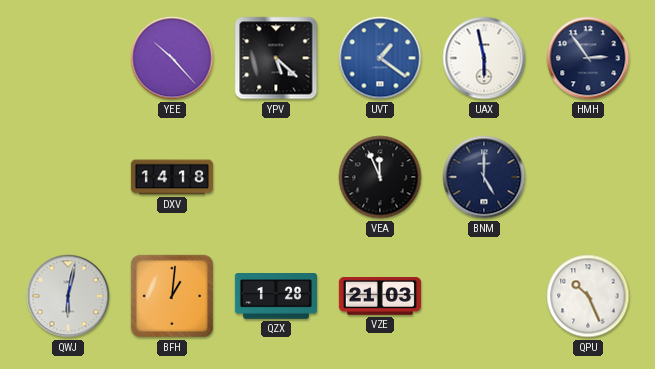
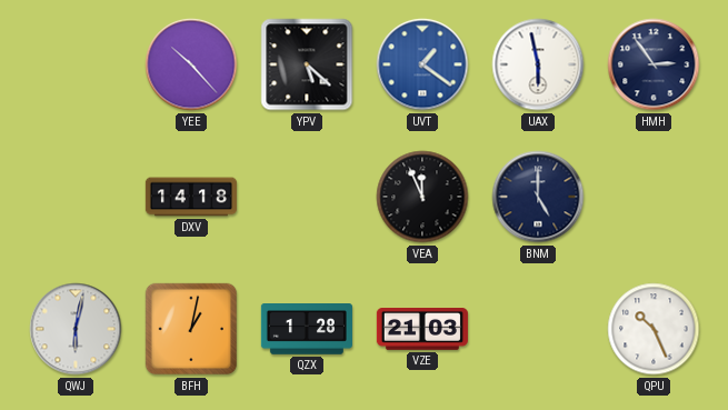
BFH: 1:01 -> 1:02
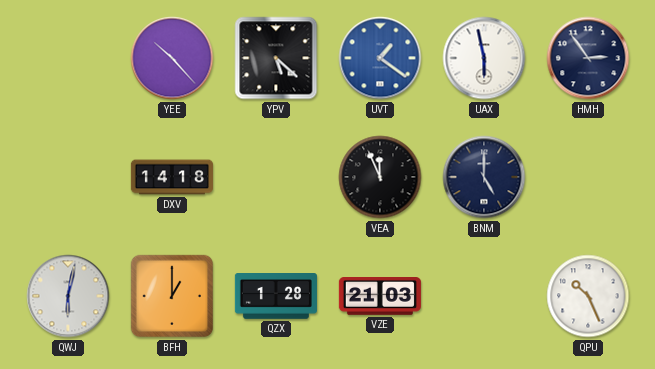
BFH: 1:02 -> 1:00
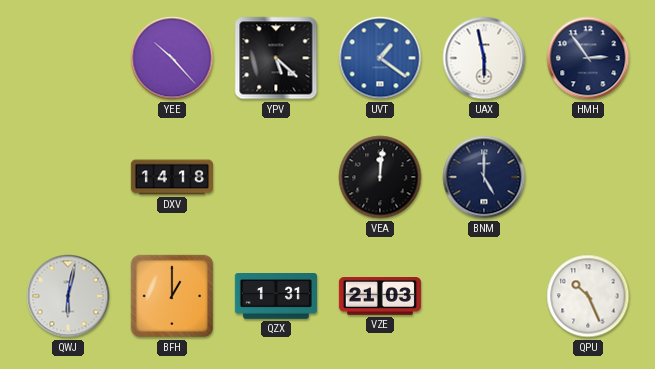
VEA: 11:56 -> 12:01
QZX: 1:28 -> 1:31
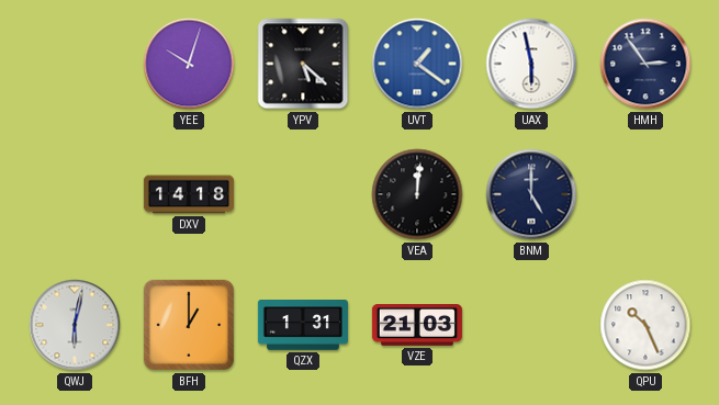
YEE: 10:23 -> 10:03
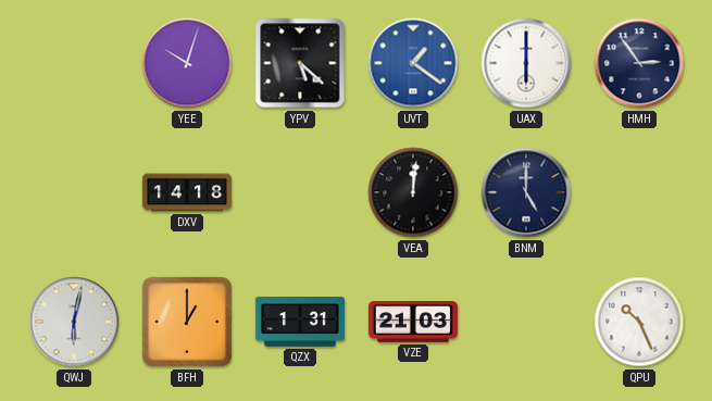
UAX: 5:58 -> 6:00
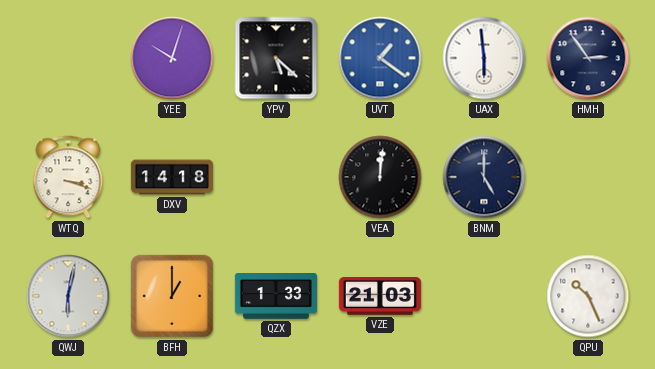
UAX: 6:00 -> 5:59
WTQ: none -> 3:18
QZX: 1:31 -> 1:33
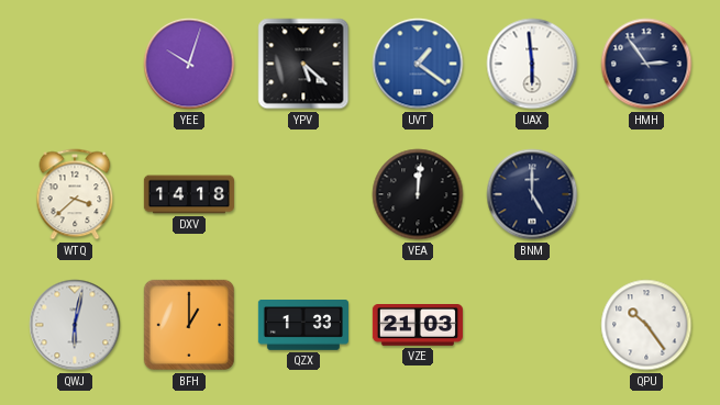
WTQ: 3:18 -> 3:38
QPU: 10:26 -> 10:24
